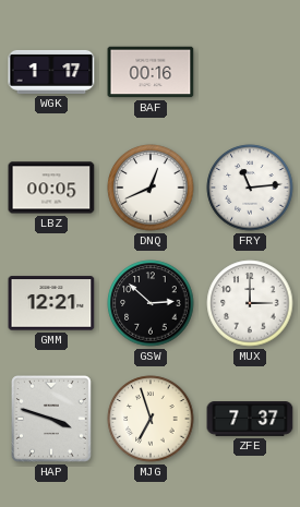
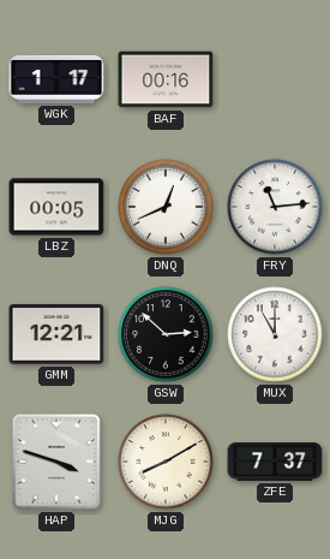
MUX: 3:00 -> 11:00
MJG: 6:57 -> 8:10
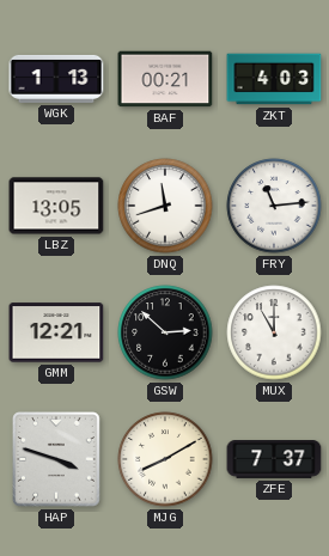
WGK: 1:17 -> 1:13
BAF: 00:16 -> 00:21
ZKT: none -> 4:03
LBZ: 00:05 -> 13:05
DNQ: 12:41 -> 11:42
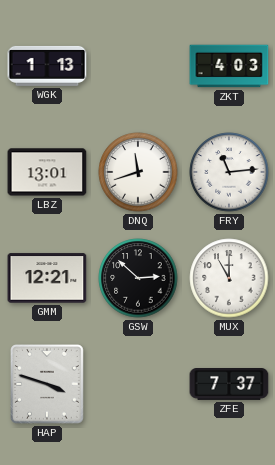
BAF: 00:21 -> none
LBZ: 13:05 -> 13:01
MJG: 8:10 -> none
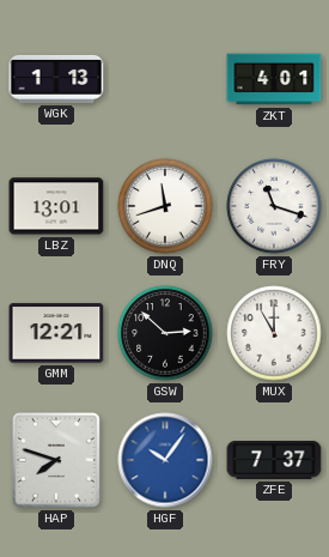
ZKT: 4:03 -> 4:01
FRY: 11:14 -> 11:18
HAP: 3:48 -> 7:48
HGF: none -> 10:06
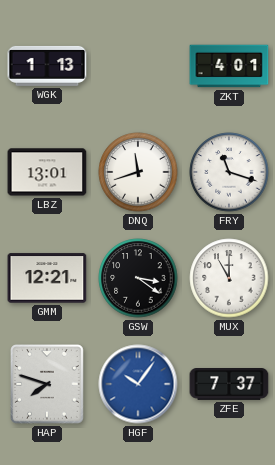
GSW: 2:52 -> 3:21
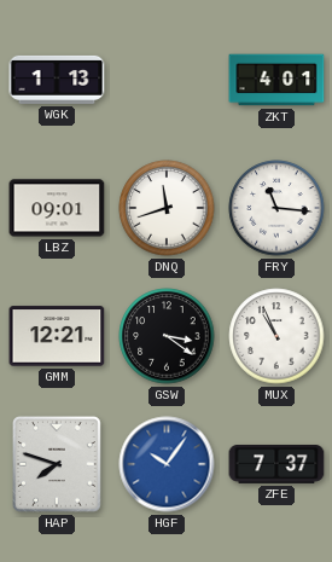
LBZ: 13:01 -> 09:01
FRY: 11:18 -> 11:16
MUX: 11:00 -> 10:56
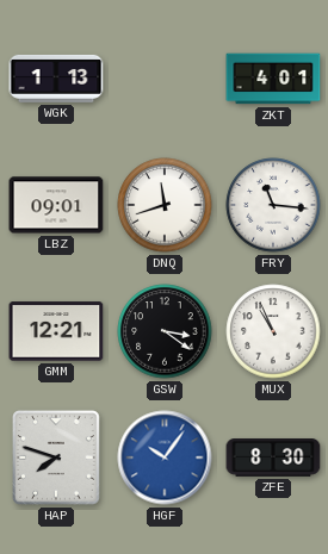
ZFE: 7:37 -> 8:30
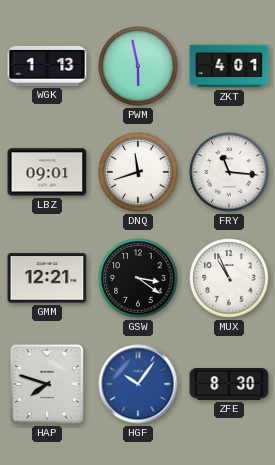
PWM: none -> 5:58
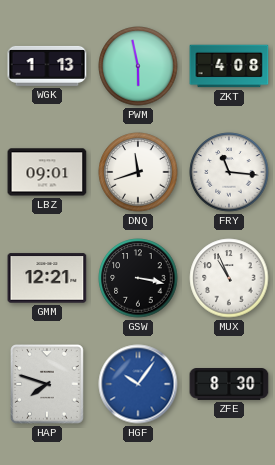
ZKT: 4:01 -> 4:08
GSW: 3:21 -> 3:17
